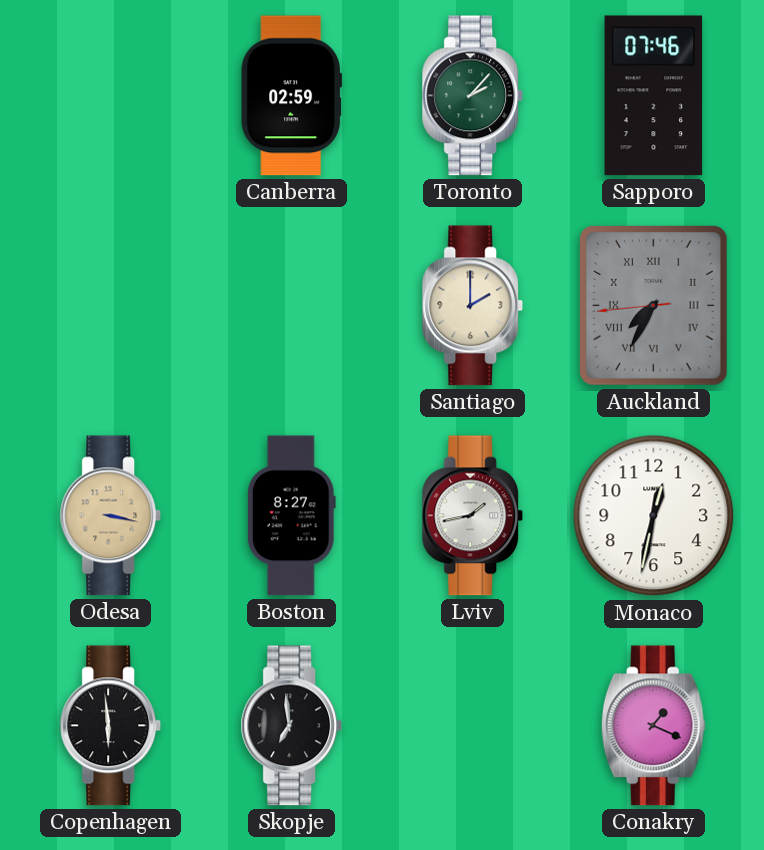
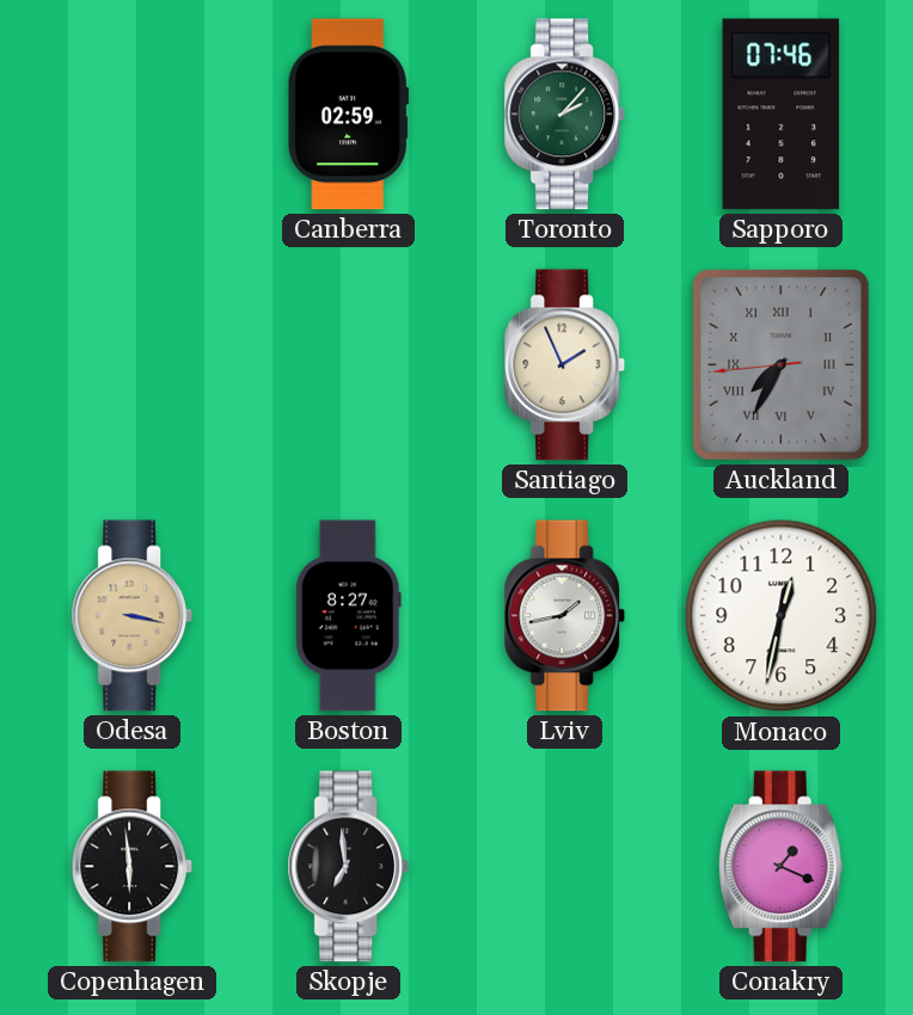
Santiago: 2:00 -> 1:56
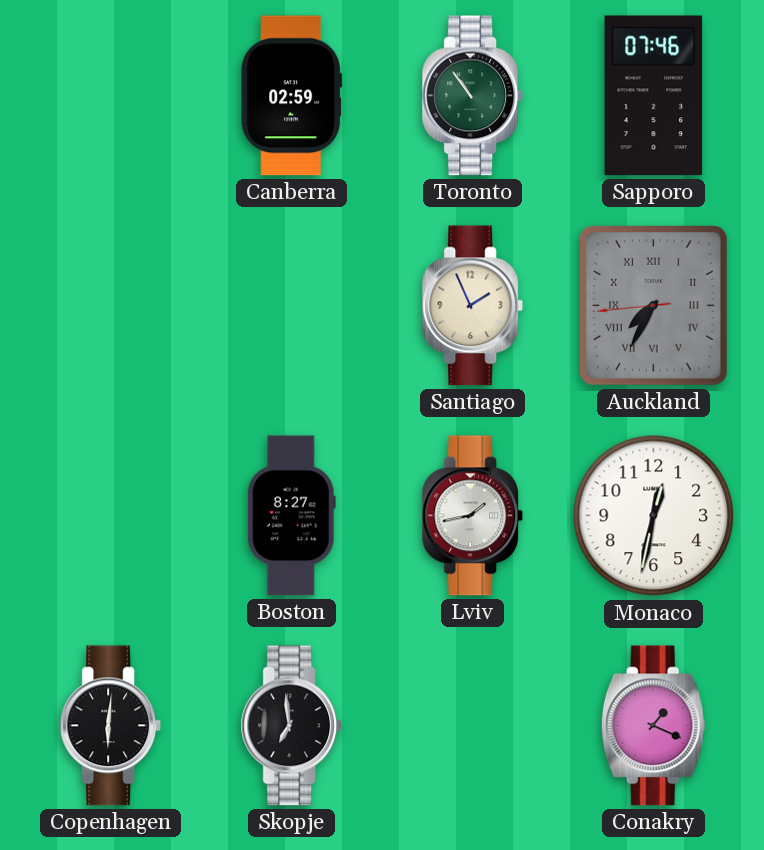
Toronto: 2:07 -> 10:54
Odesa: 3:17 -> none
Copenhagen: 5:59 -> 6:01
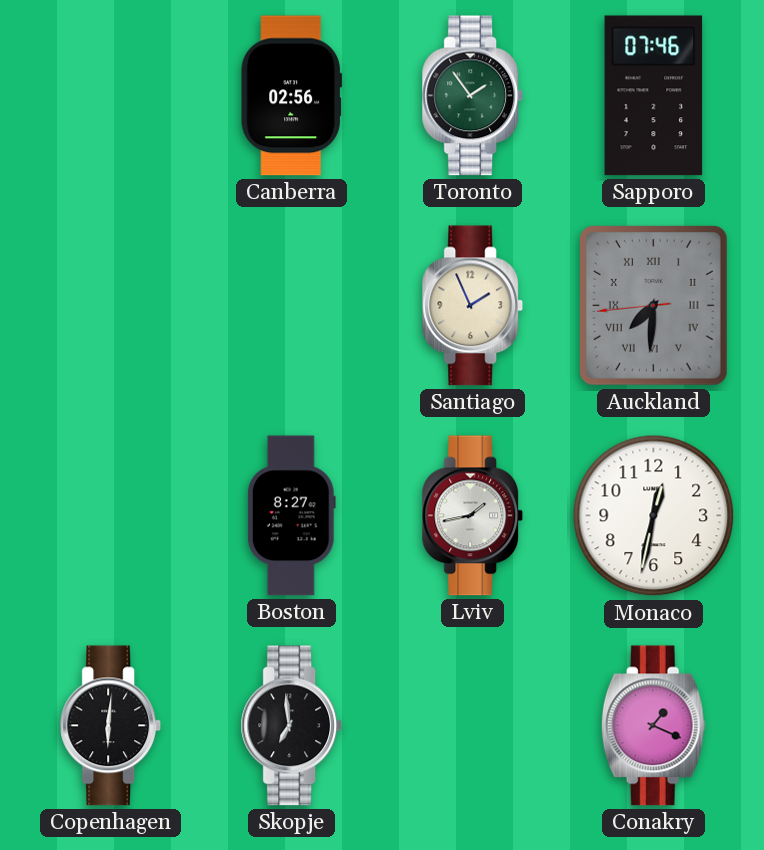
Canberra: 02:59 -> 02:56
Toronto: 10:54 -> 1:54
Auckland: 7:34 -> 7:30
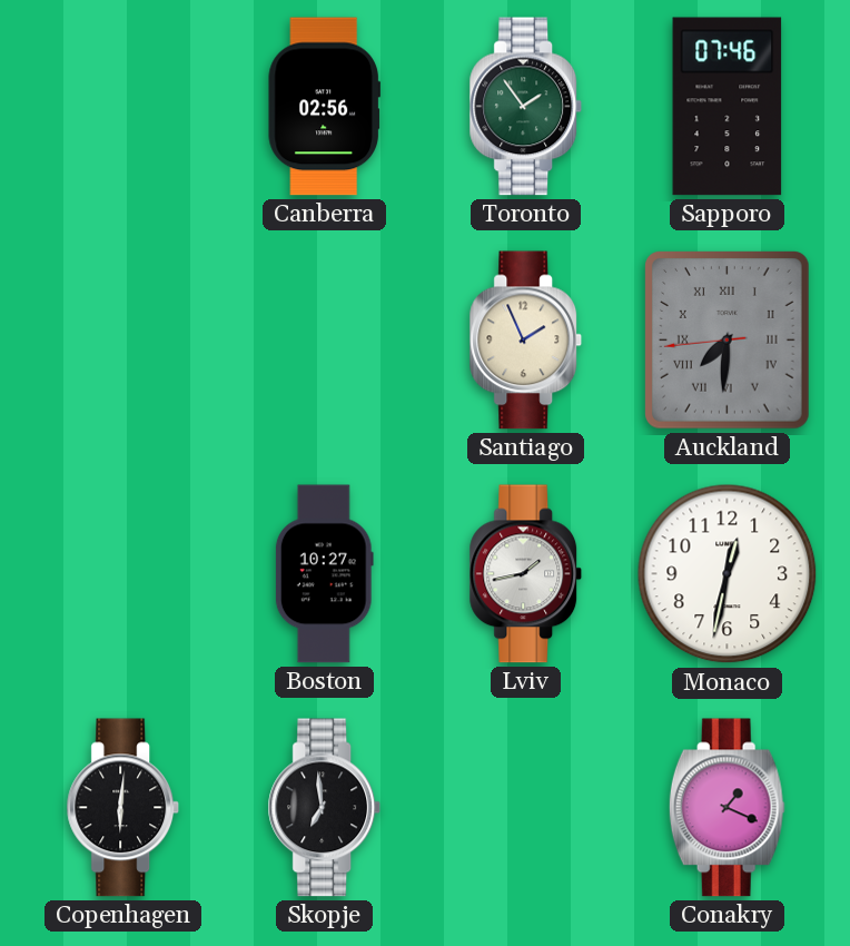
Boston: 8:27 -> 10:27
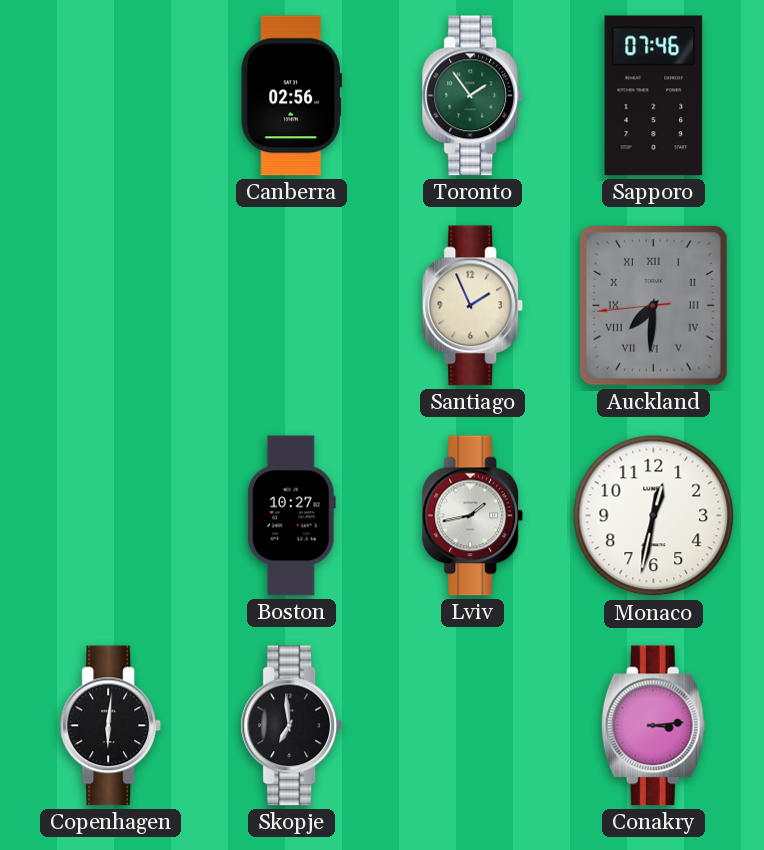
Conakry: 1:19 -> 3:14
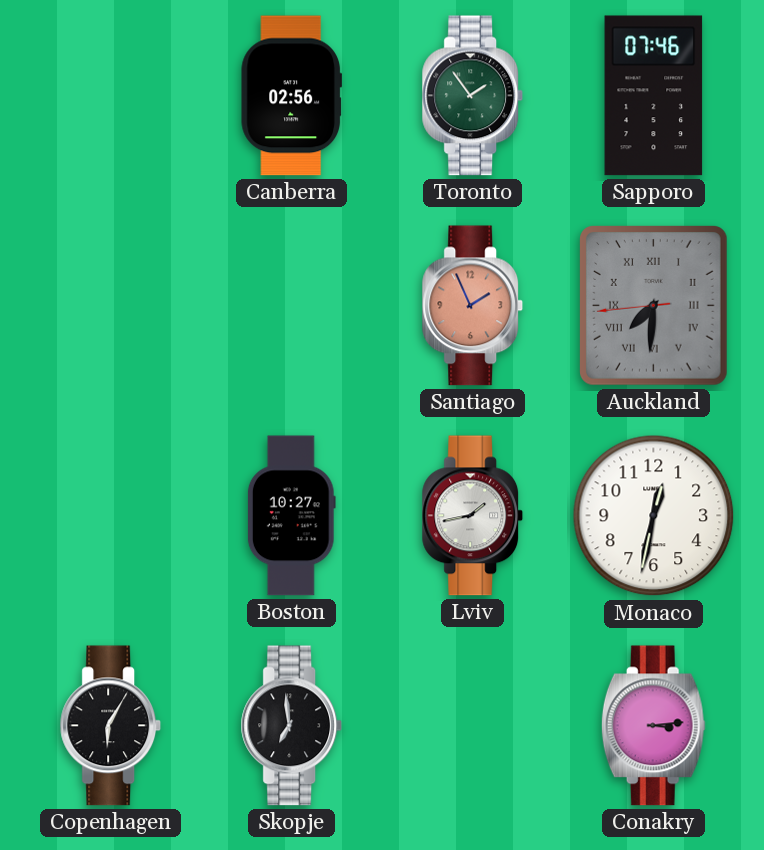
Santiago dial: cream -> salmon
Copenhagen: 6:01 -> 6:05
